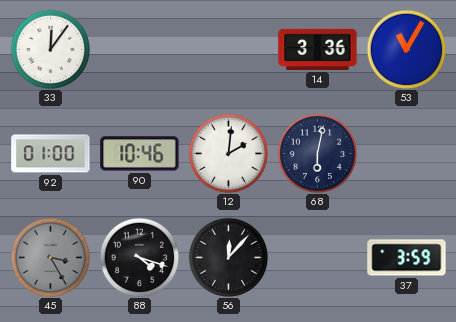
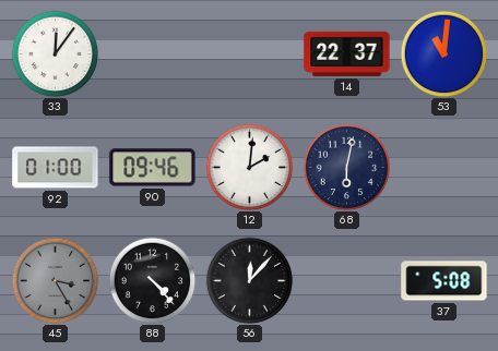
14: 3:36 -> 22:37
53: 11:05 -> 11:01
90: 10:46 -> 09:46
88: 4:18 -> 4:23
37: 3:59 -> 5:08
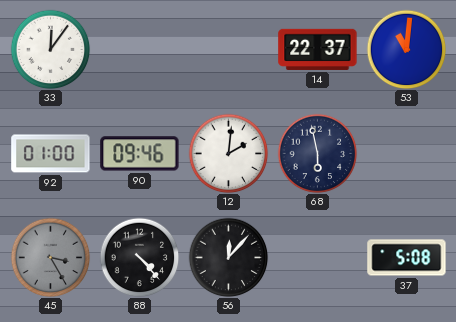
68: 6:02 -> 5:58
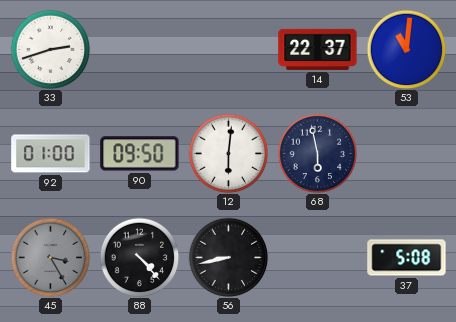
33: 12:06 -> 2:42
90: 09:46 -> 09:50
12: 2:01 -> 6:01
56: 12:07 -> 8:43
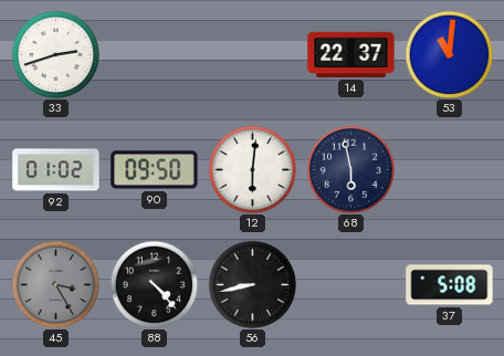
92: 01:00 -> 01:02
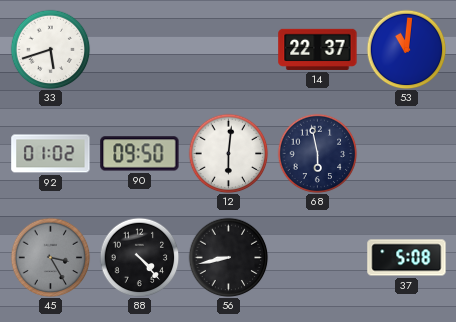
33: 2:42 -> 5:42
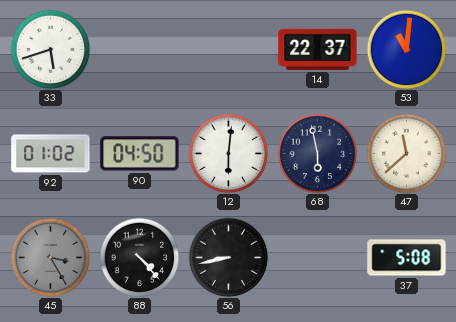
90: 09:50 -> 04:50
47: none -> 11:38
